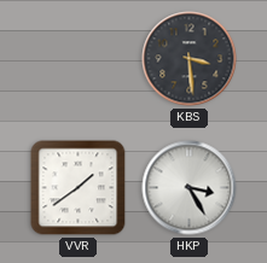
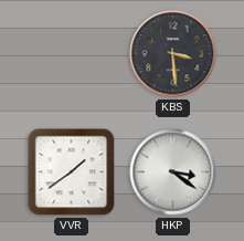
HKP: 3:25 -> 3:21
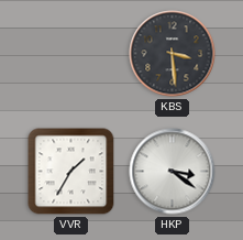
VVR: 1:39 -> 1:35
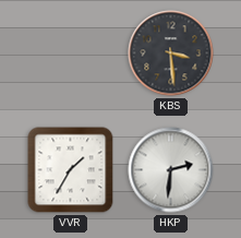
HKP: 3:21 -> 2:31
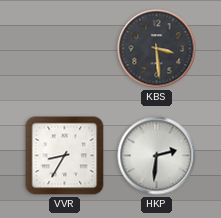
VVR: 1:35 -> 8:35
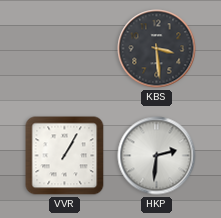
VVR: 8:35 -> 1:05
